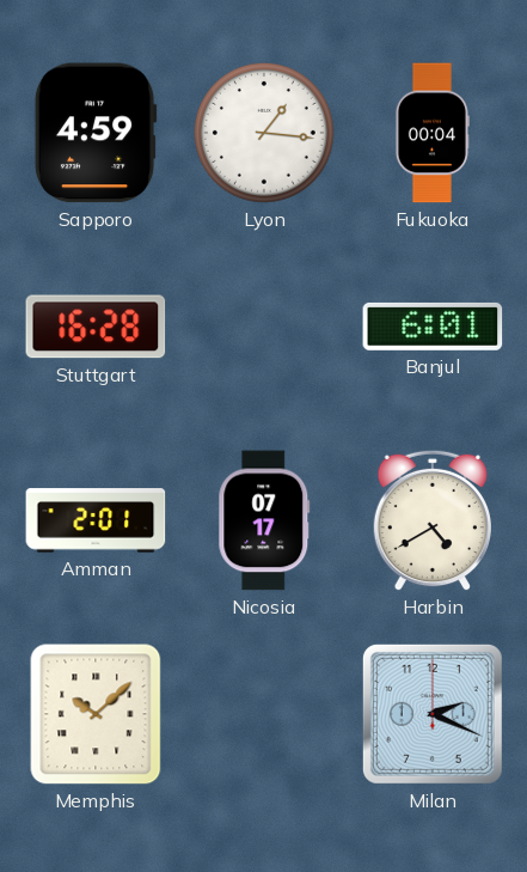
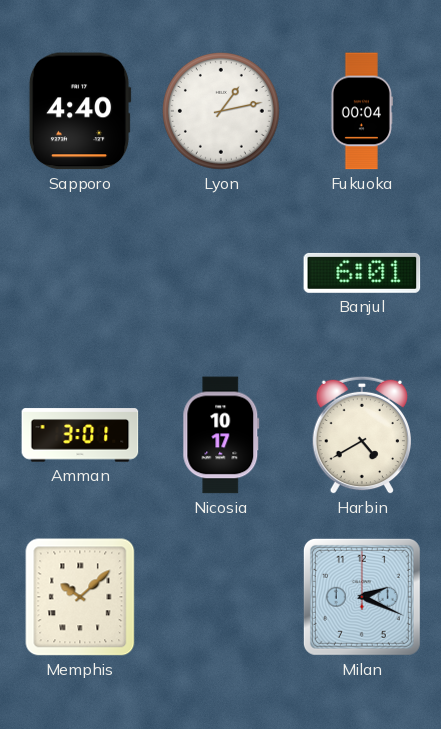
Sapporo: 4:59 -> 4:40
Lyon: 1:16 -> 1:13
Stuttgart: 16:28 -> none
Amman: 2:01 -> 3:01
Nicosia: 07:17 -> 10:17
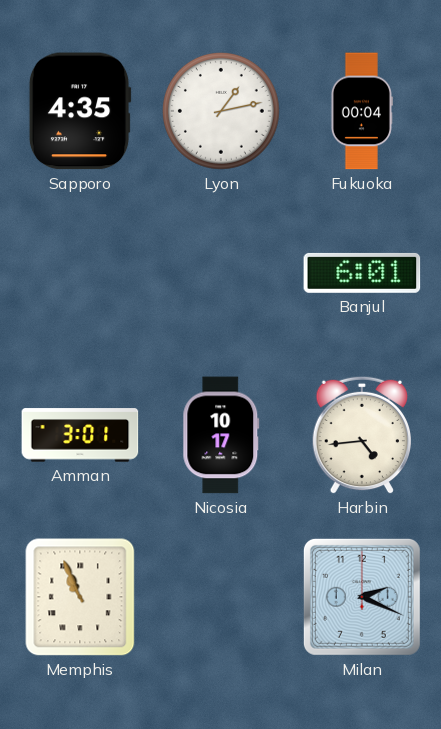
Sapporo: 4:40 -> 4:35
Harbin: 4:40 -> 4:44
Memphis: 10:08 -> 10:56
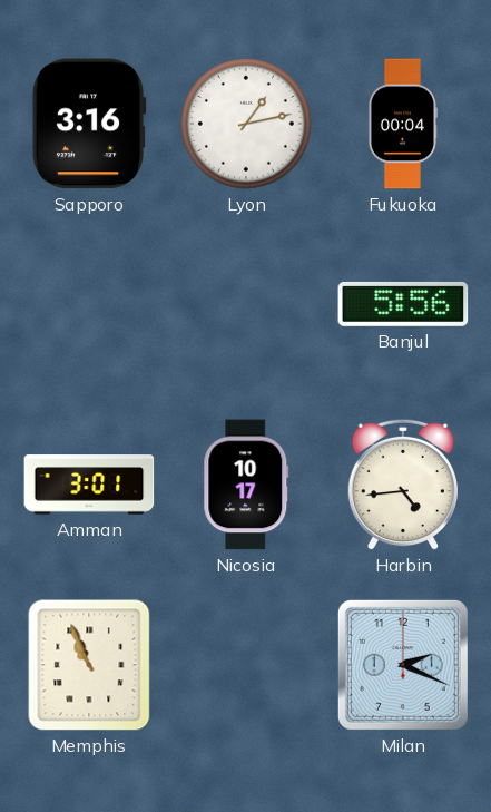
Sapporo: 4:35 -> 3:16
Banjul: 6:01 -> 5:56
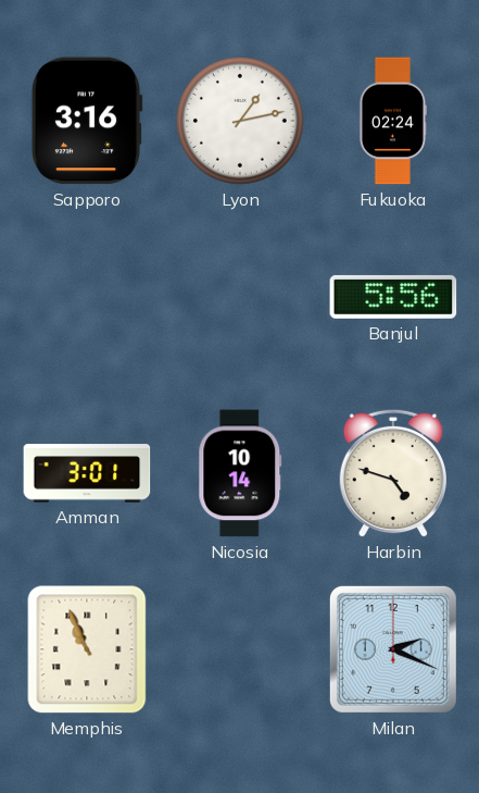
Fukuoka: 00:04 -> 02:24
Nicosia: 10:17 -> 10:14
Harbin: 4:44 -> 4:48
